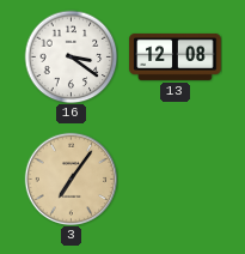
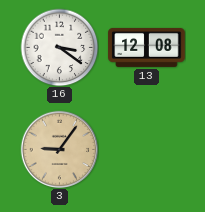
3: 7:06 -> 9:06
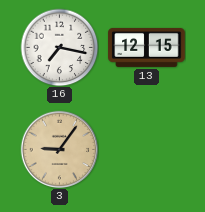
16: 3:21 -> 7:17
13: 12:08 -> 12:15
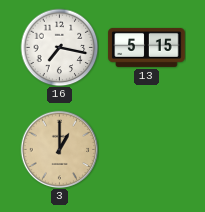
13: 12:15 -> 5:15
3: 9:06 -> 1:00
